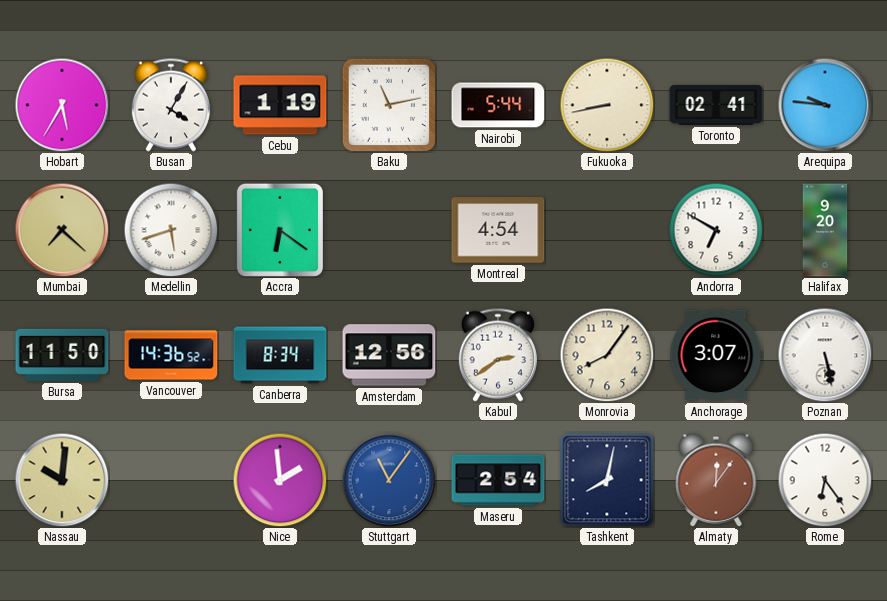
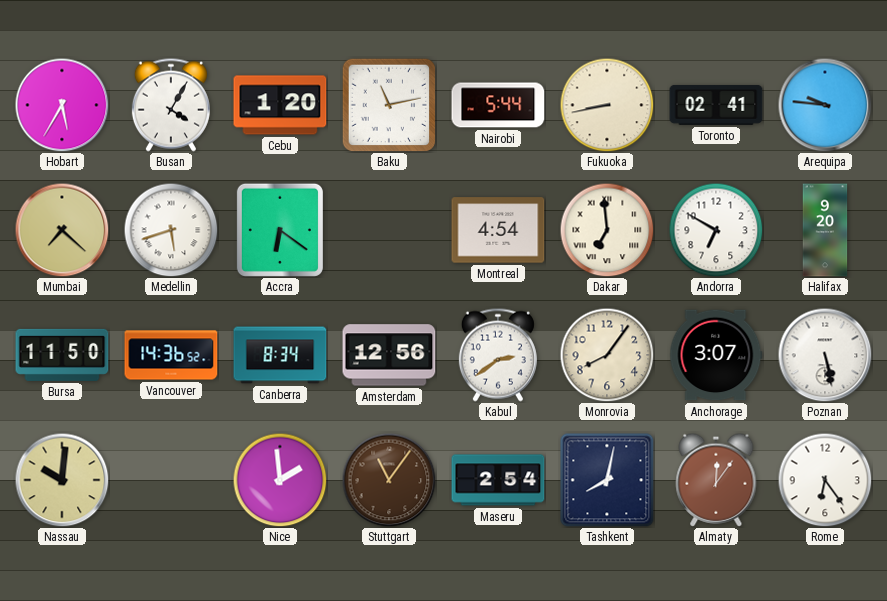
Cebu: 1:19 -> 1:20
Dakar: none -> 6:59
Stuttgart dial: blue -> brown
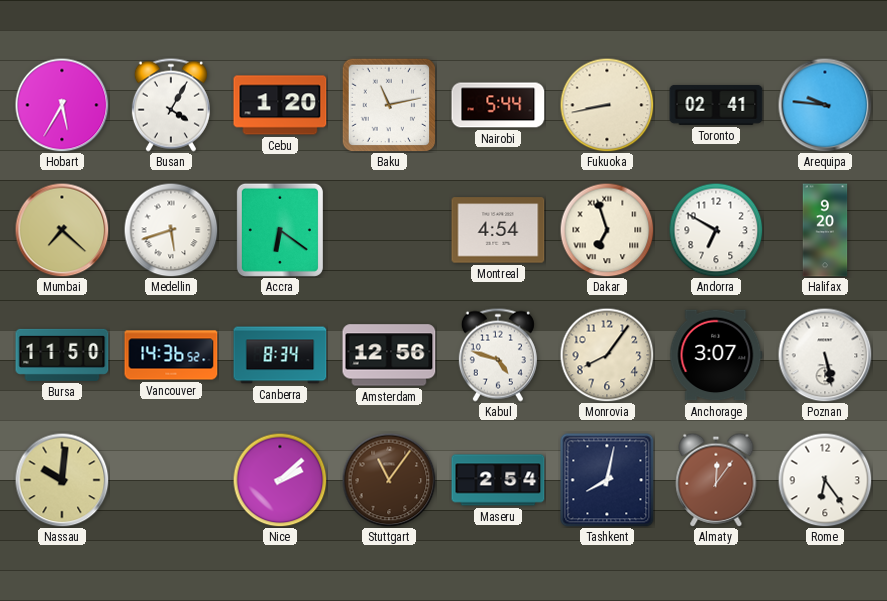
Dakar: 6:59 -> 6:57
Kabul: 2:39 -> 4:48
Nice: 1:59 -> 2:08
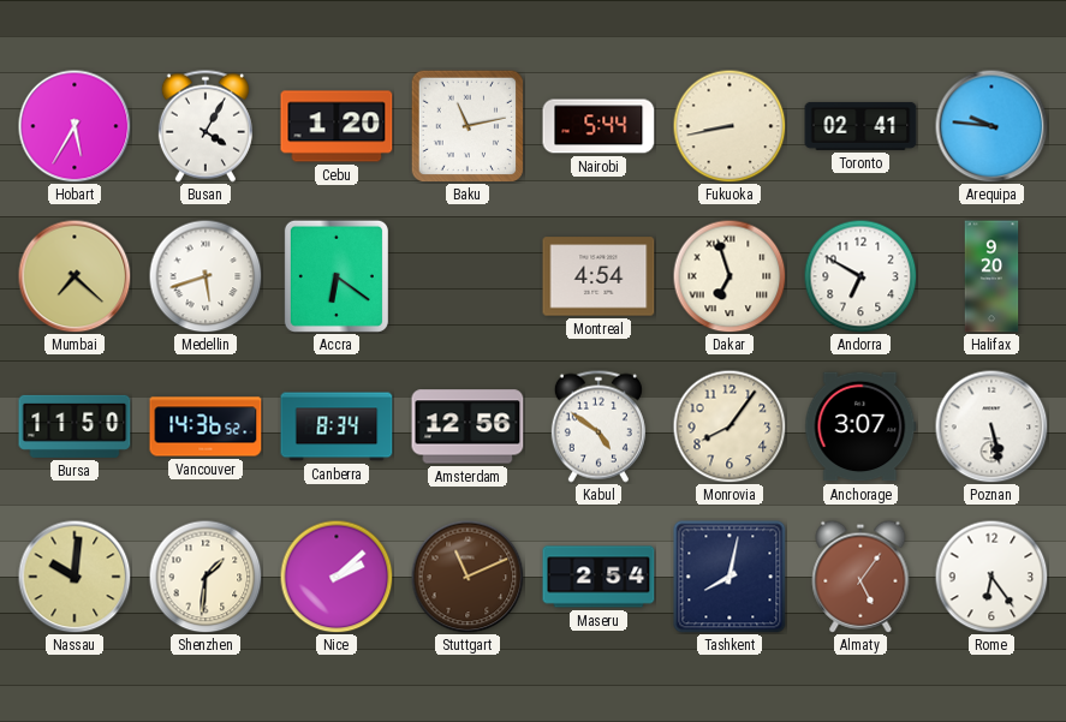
Kabul: 4:48 -> 4:51
Shenzhen: none -> 1:31
Stuttgart: 11:06 -> 11:11
Almaty: 12:06 -> 5:06
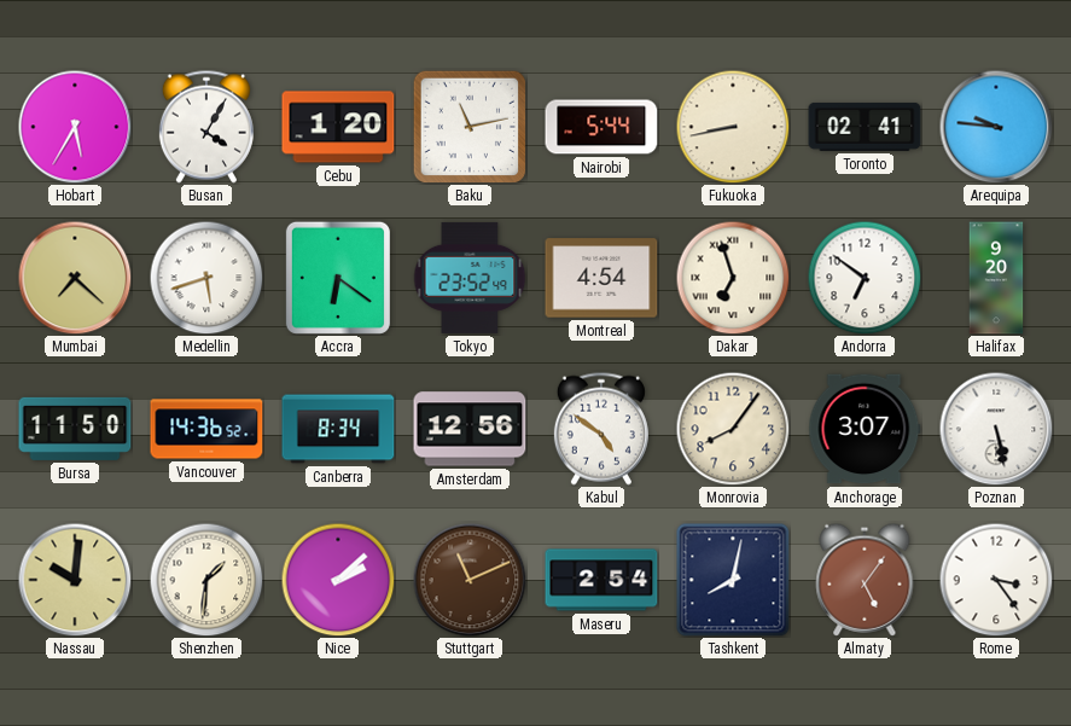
Tokyo: none -> 23:52
Andorra: 6:50 -> 6:51
Rome: 6:24 -> 3:24
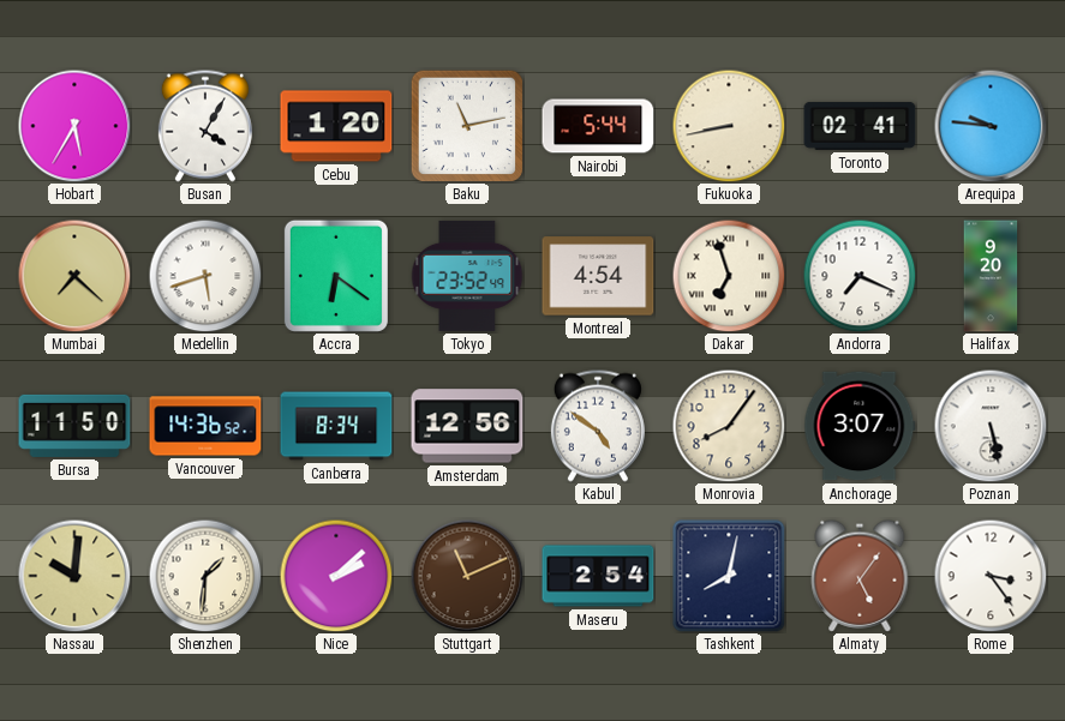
Andorra: 6:51 -> 7:19
